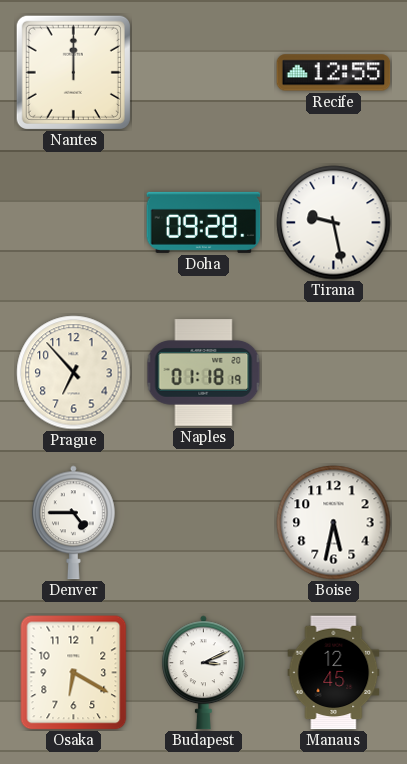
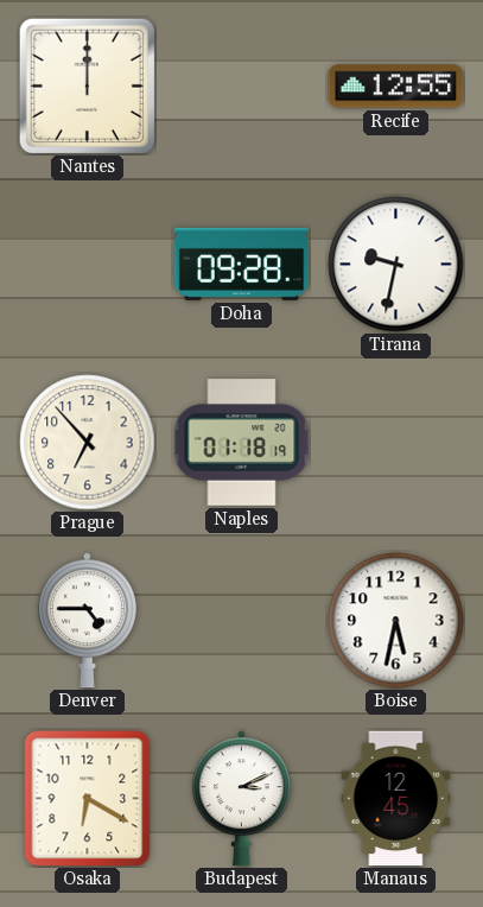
Tirana: 9:28 -> 9:32
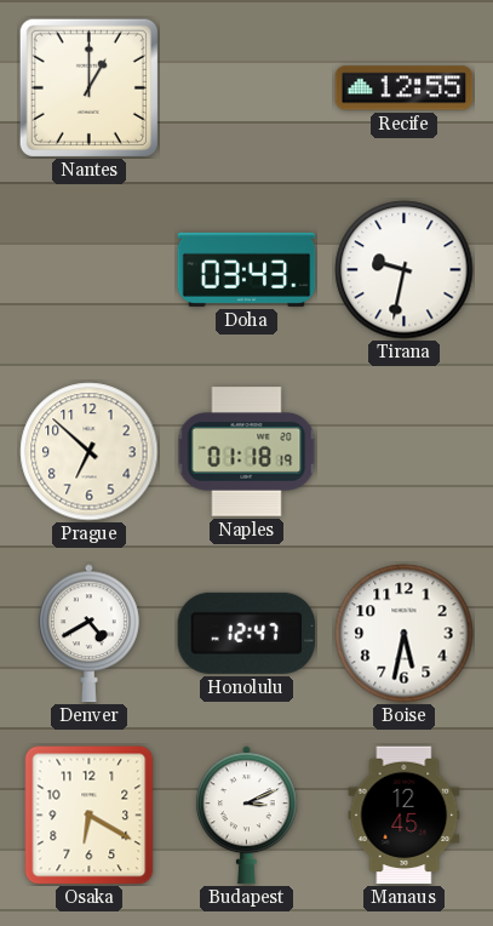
Nantes: 12:00 -> 1:00
Doha: 09:28 -> 03:43
Prague: 6:53 -> 6:52
Denver: 4:45 -> 4:40
Honolulu: none -> 12:47
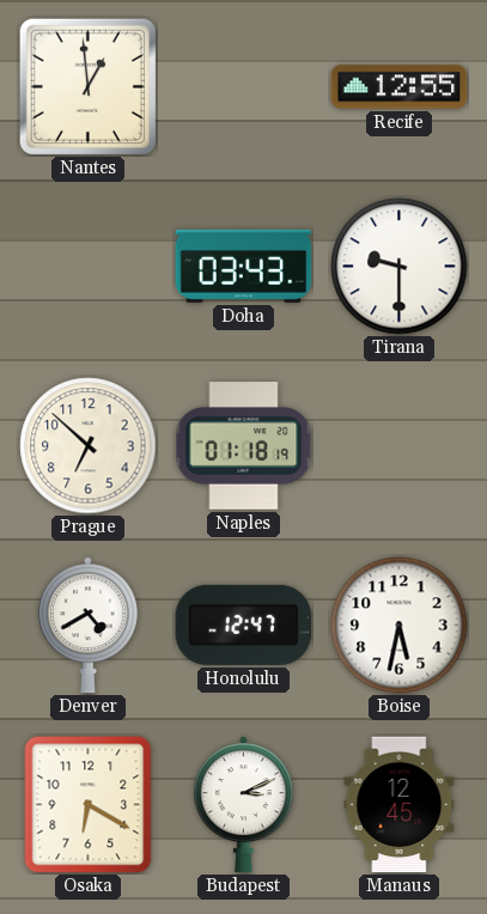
Nantes: 1:00 -> 12:59
Tirana: 9:32 -> 9:30
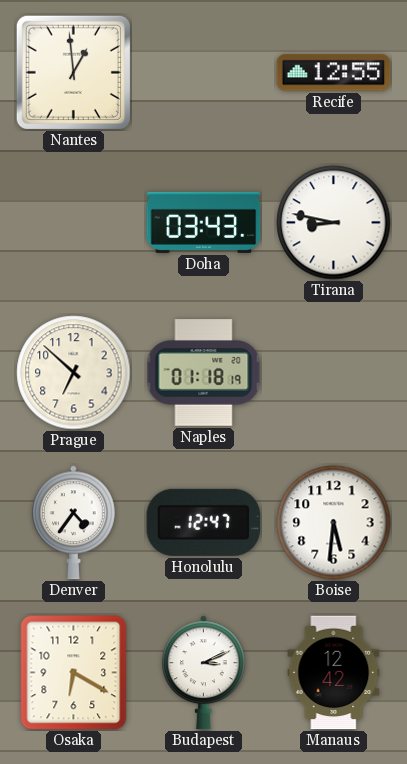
Tirana: 9:30 -> 8:47
Denver: 4:40 -> 4:36
Boise: 5:32 -> 5:31
Manaus: 12:45 -> 12:42
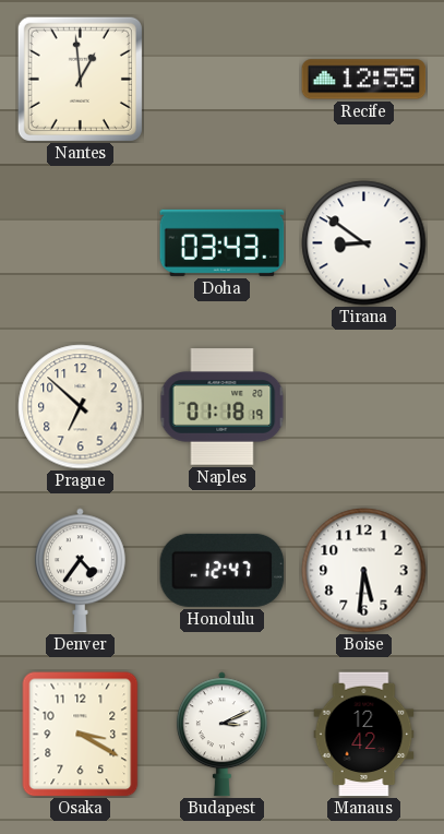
Tirana: 8:47 -> 8:51
Osaka: 6:20 -> 3:20
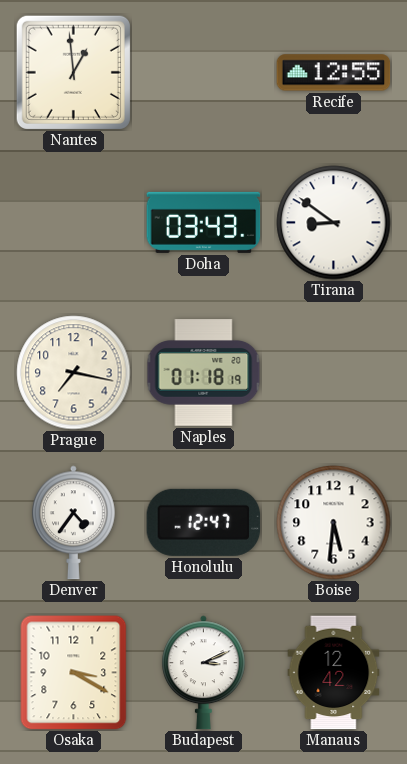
Prague: 6:52 -> 7:17
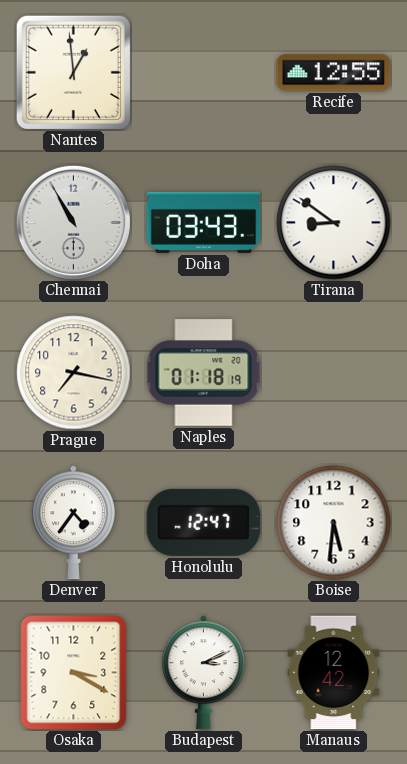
Chennai: none -> 10:55
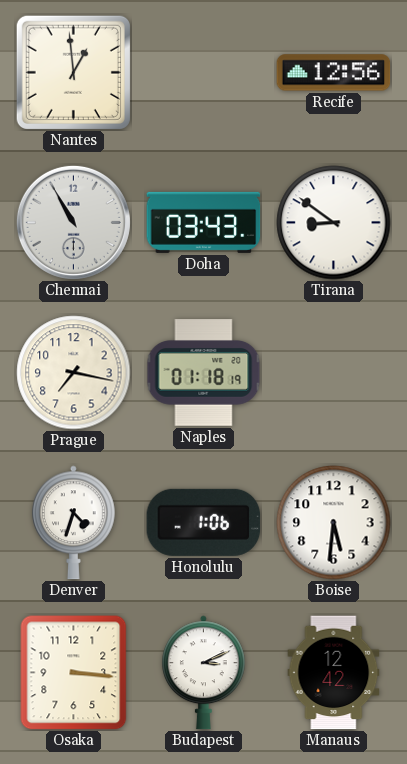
Recife: 12:55 -> 12:56
Denver: 4:36 -> 4:33
Honolulu: 12:47 -> 1:06
Osaka: 3:20 -> 3:16
